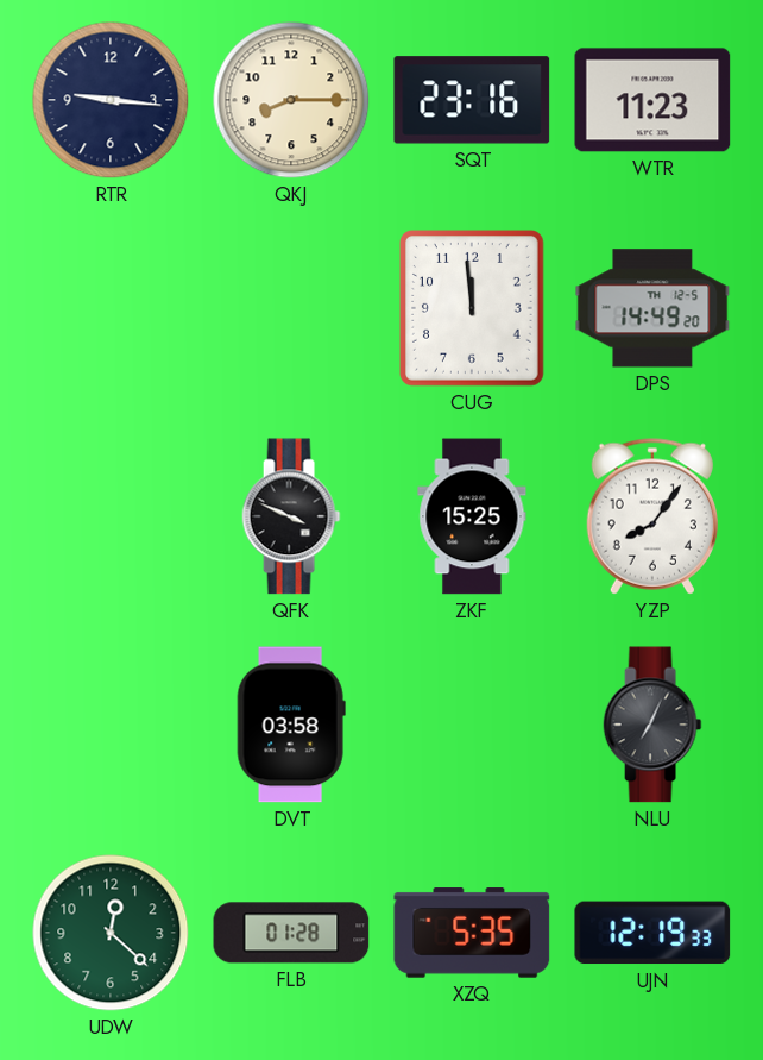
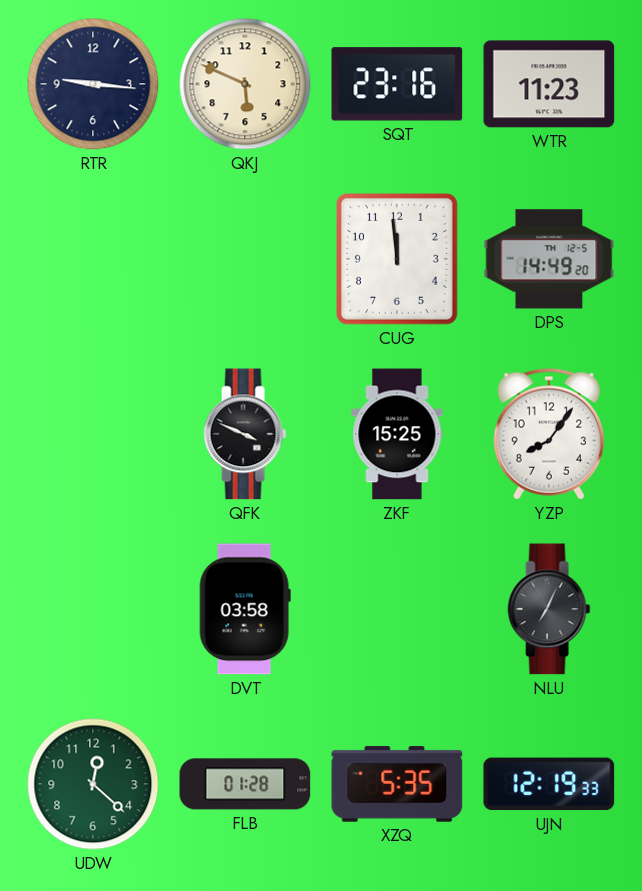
QKJ: 8:15 -> 5:49
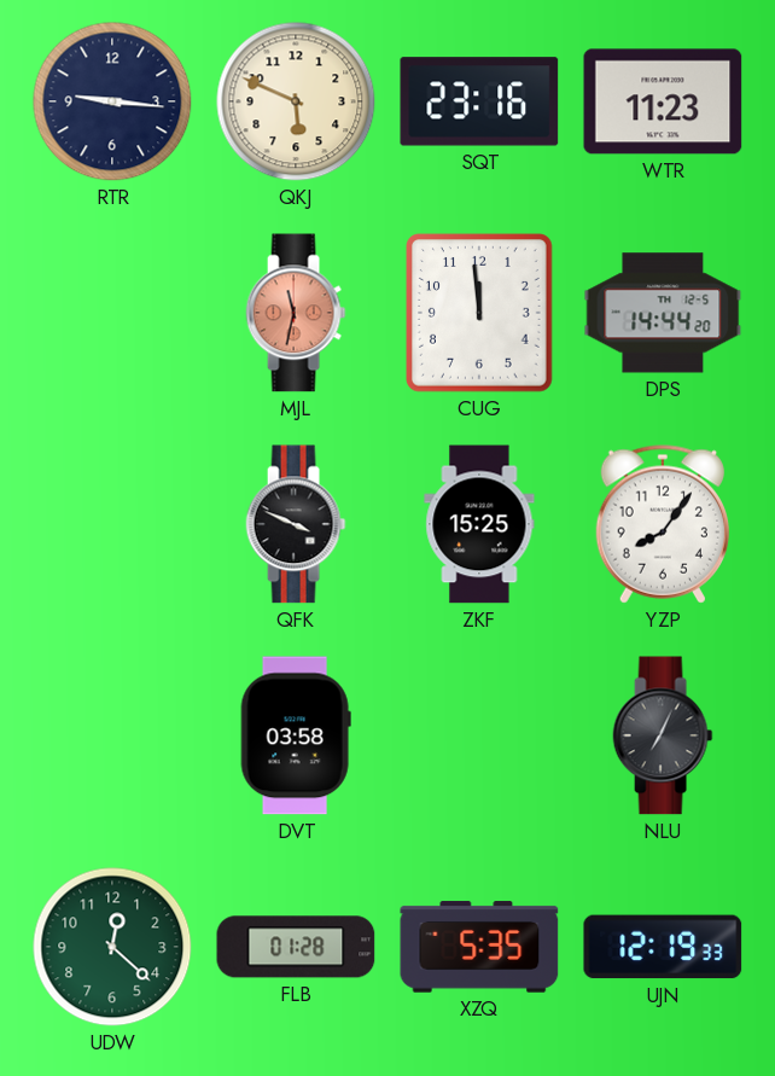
MJL: none -> 11:32
DPS: 14:49 -> 14:44
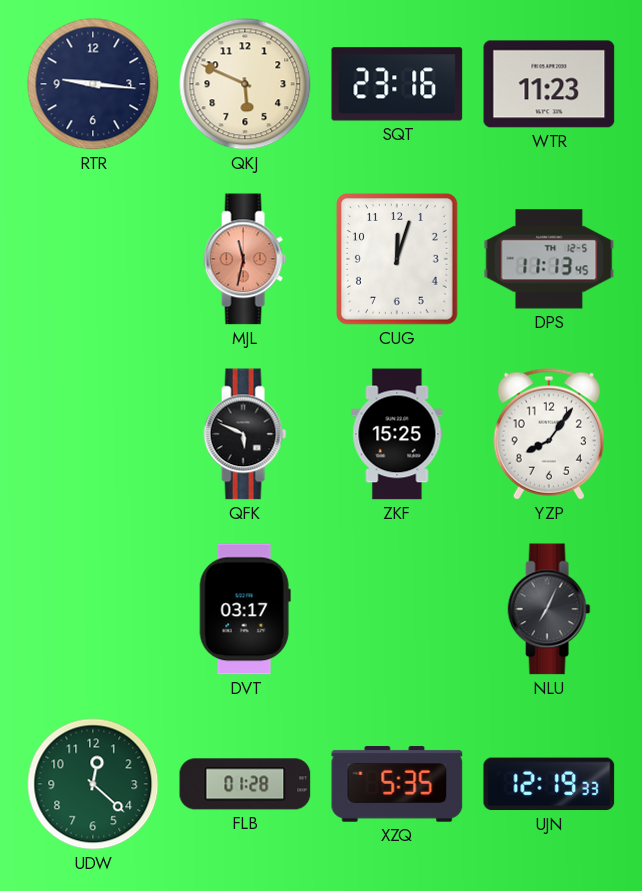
CUG: 11:59 -> 12:03
DPS: 14:44 -> 11:13
QFK: 3:49 -> 5:49
DVT: 03:58 -> 03:17
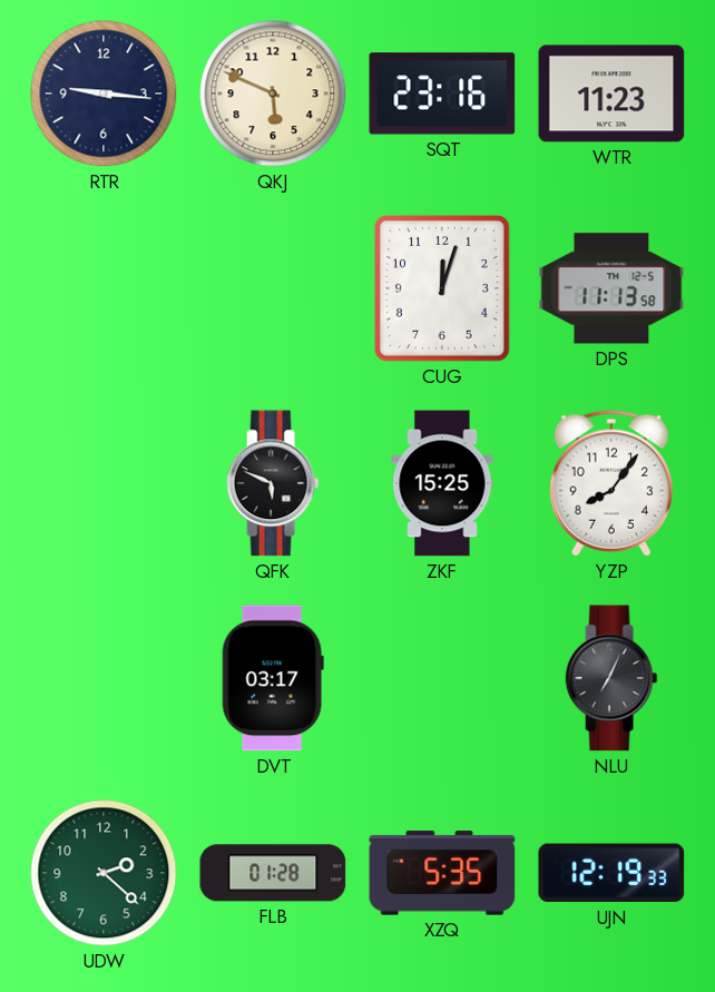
MJL: 11:32 -> none
DPS: 11:13:45 -> 11:13:58
UDW: 12:22 -> 2:22
